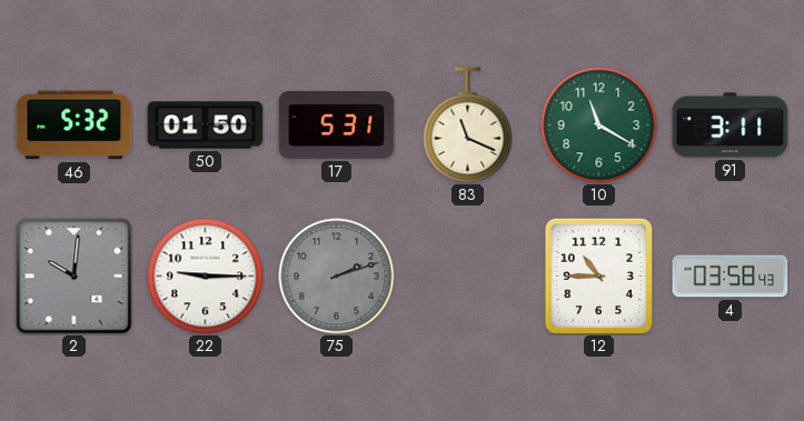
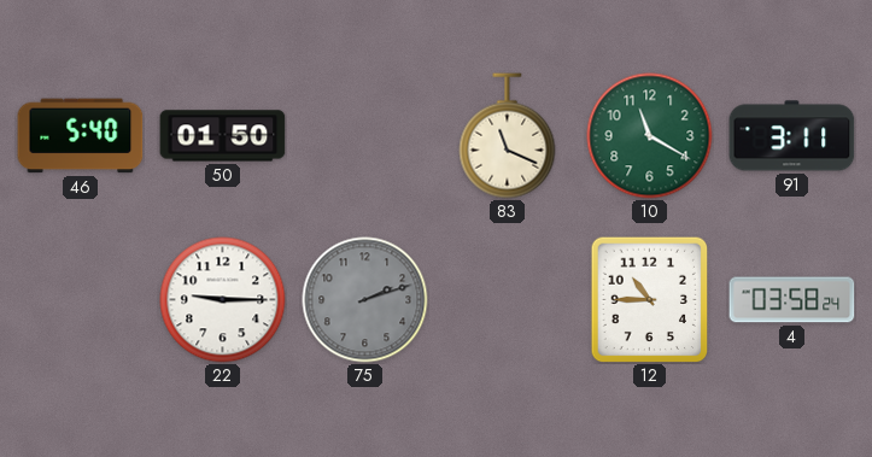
46: 5:32 -> 5:40
17: 5:31 -> none
2: 10:01 -> none
4: 03:58:43 -> 03:58:24
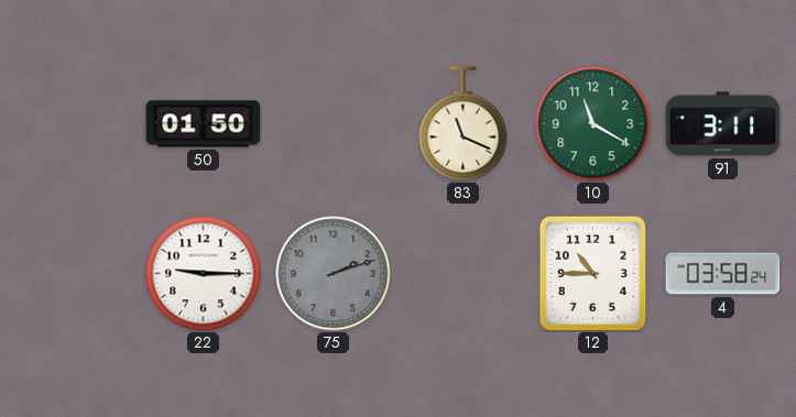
46: 5:40 -> none
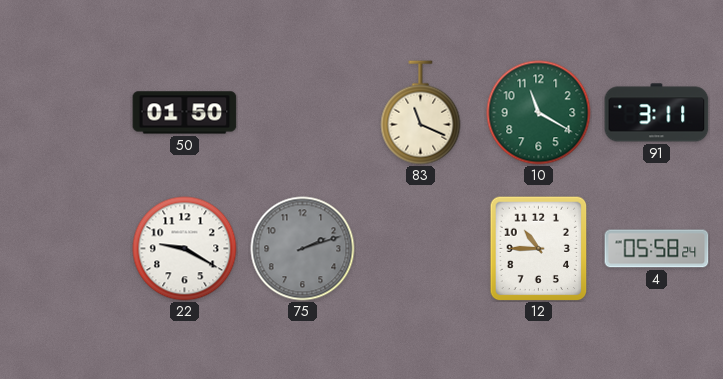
22: 9:15 -> 9:20
4: 03:58 -> 05:58
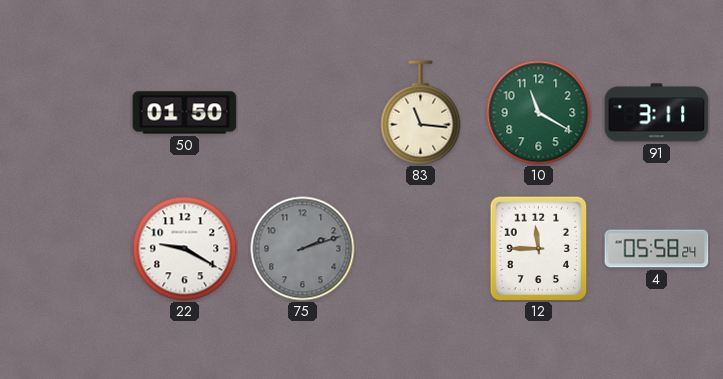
83: 11:19 -> 11:16
12: 10:45 -> 11:45
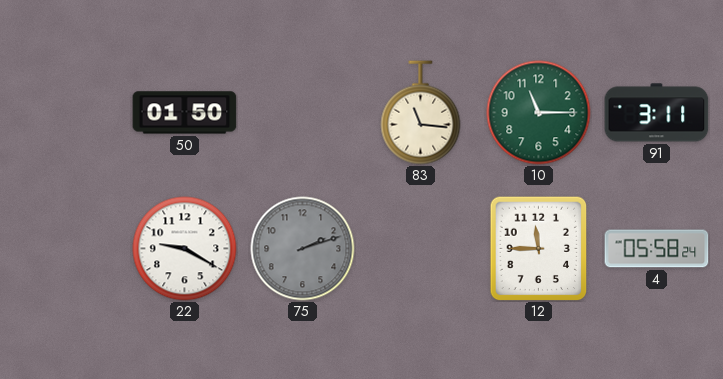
10: 11:20 -> 11:15
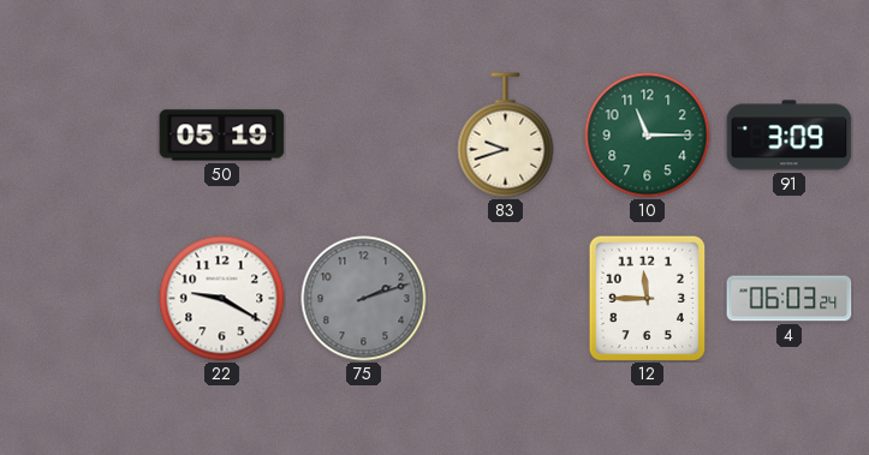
50: 01:50 -> 05:19
83: 11:16 -> 9:42
91: 3:11 -> 3:09
4: 05:58 -> 06:03
